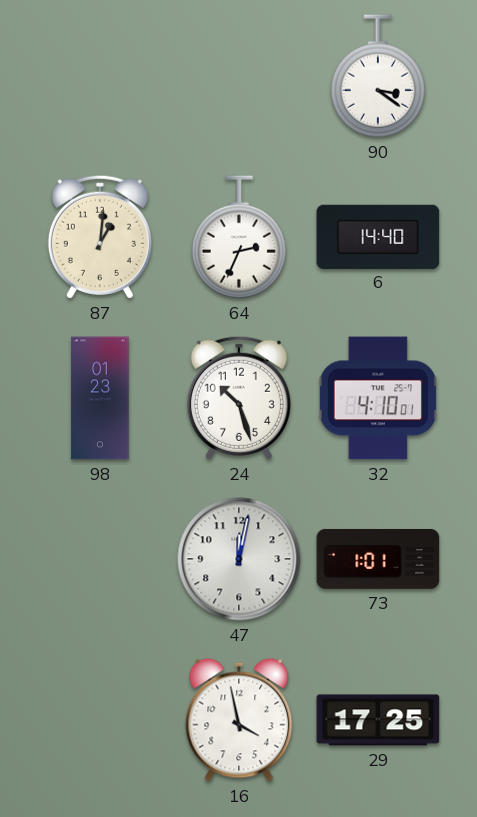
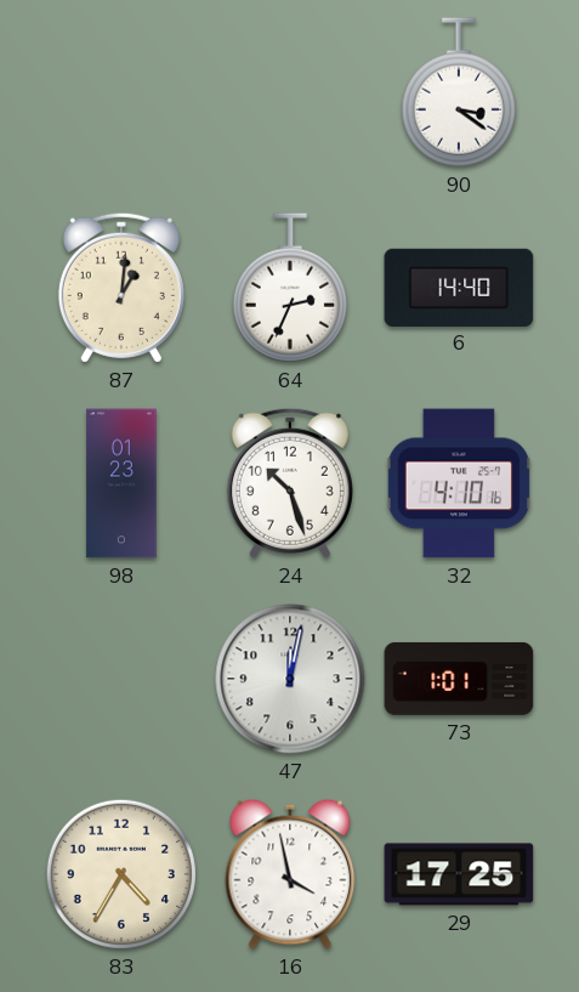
32: 4:10:01 -> 4:10:16
83: none -> 4:35
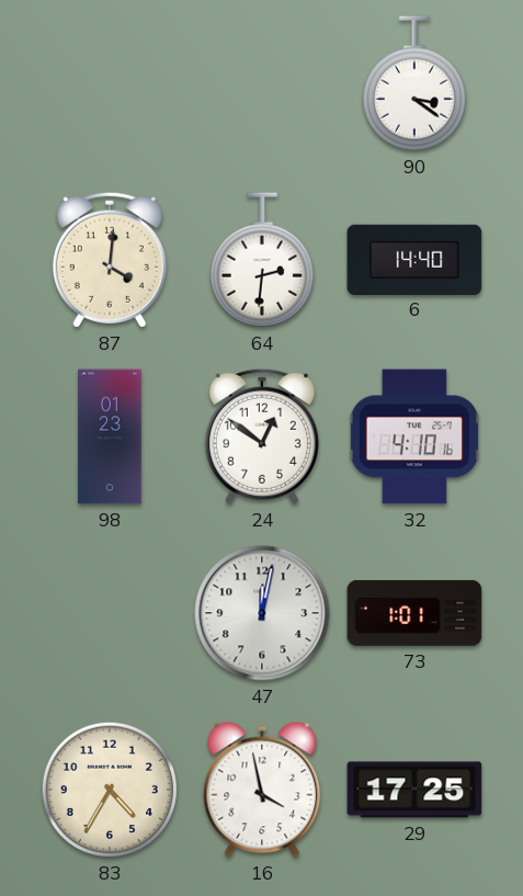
87: 1:01 -> 4:01
64: 2:34 -> 2:31
24: 10:27 -> 12:51
